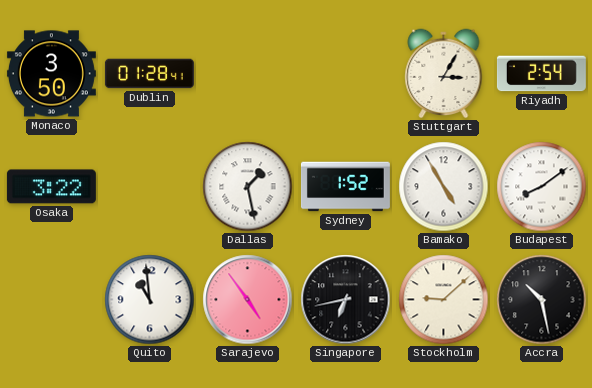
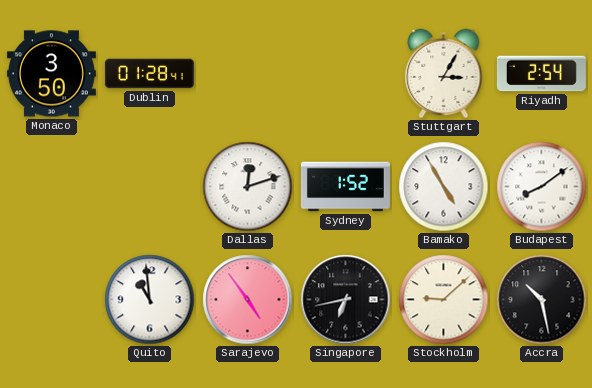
Osaka: 3:22 -> none
Dallas: 1:28 -> 12:12
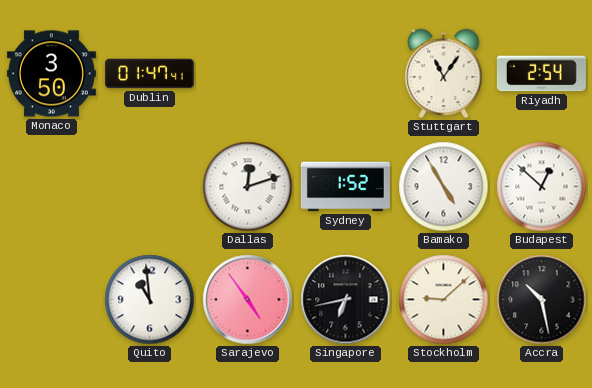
Dublin: 01:28 -> 01:47
Stuttgart: 3:05 -> 11:06
Budapest: 8:09 -> 12:52
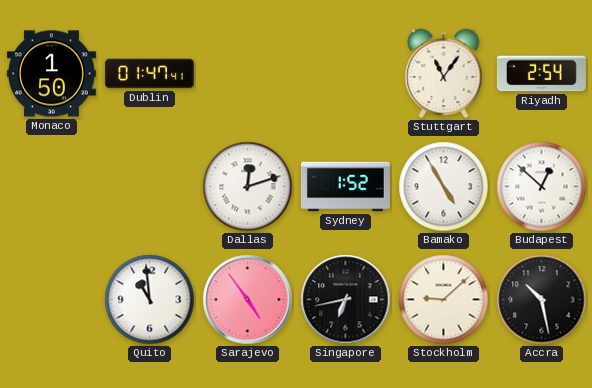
Monaco: 3:50 -> 1:50
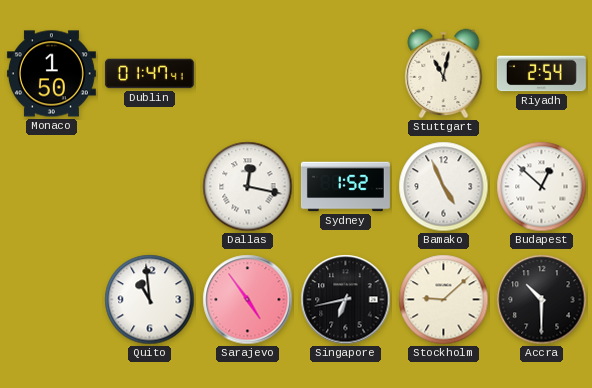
Stuttgart: 11:06 -> 11:02
Dallas: 12:12 -> 12:17
Bamako: 4:55 -> 4:56
Accra: 10:28 -> 10:30
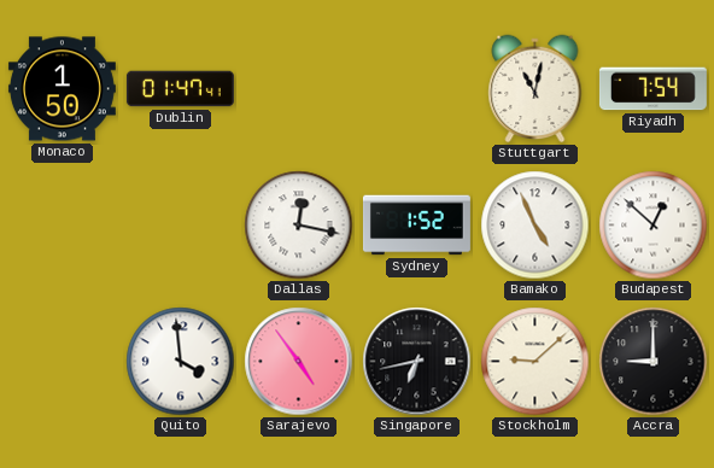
Riyadh: 2:54 -> 7:54
Quito: 10:59 -> 3:59
Accra: 10:30 -> 9:00
